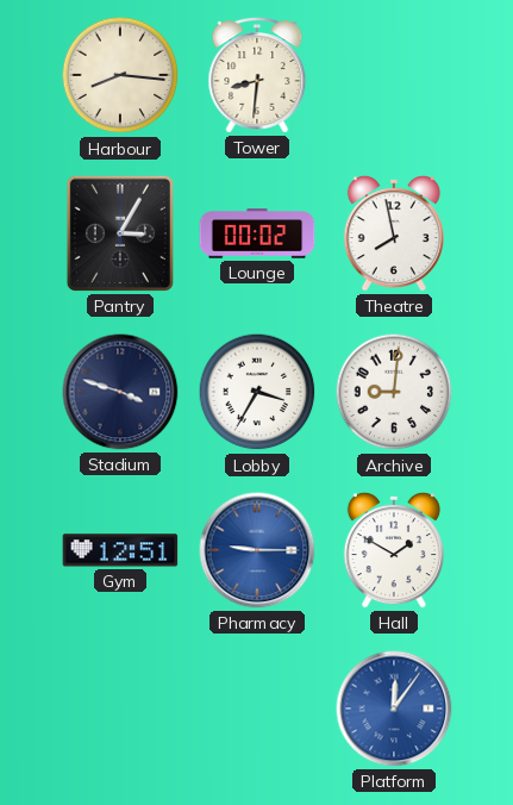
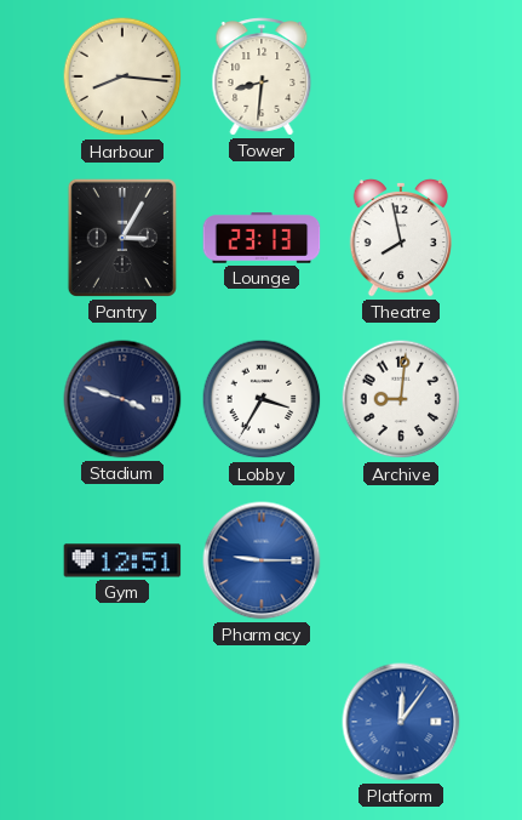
Lounge: 00:02 -> 23:13
Hall: 1:50 -> none
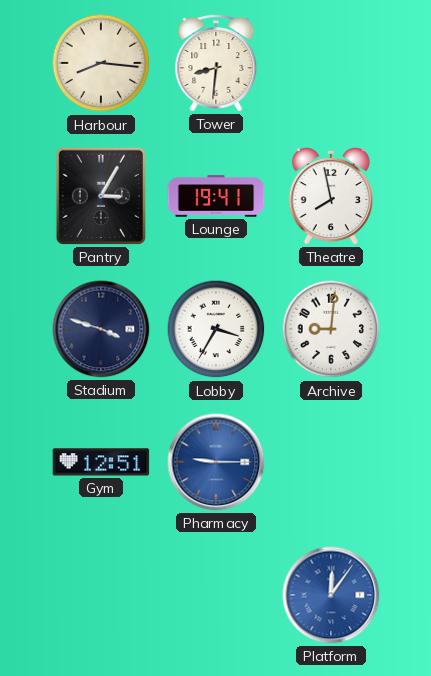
Lounge: 23:13 -> 19:41
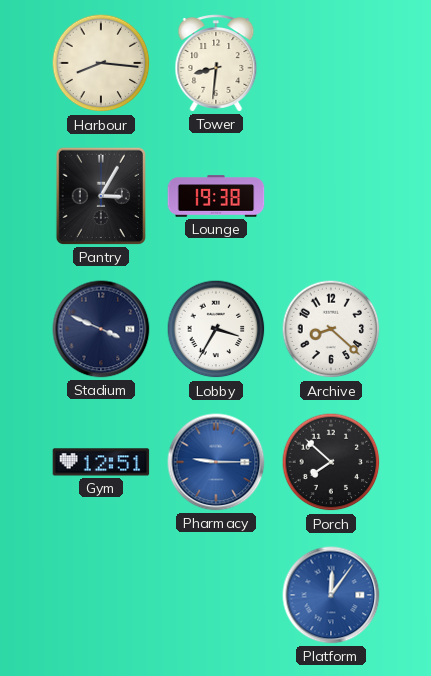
Lounge: 19:41 -> 19:38
Theatre: 7:58 -> none
Stadium: 3:48 -> 3:49
Archive: 9:01 -> 8:22
Porch: none -> 7:52
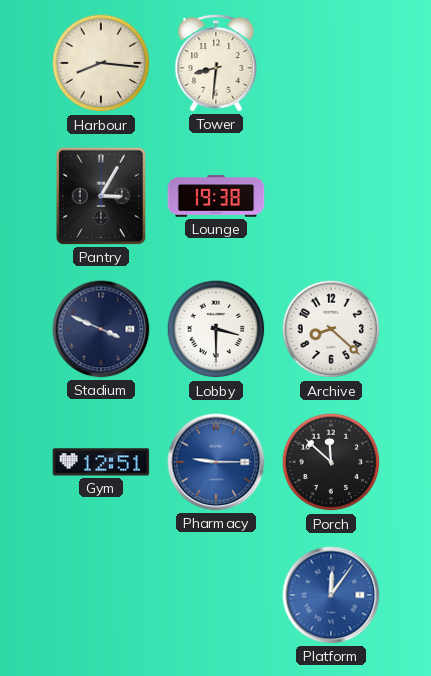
Lobby: 3:35 -> 3:30
Porch: 7:52 -> 11:52
